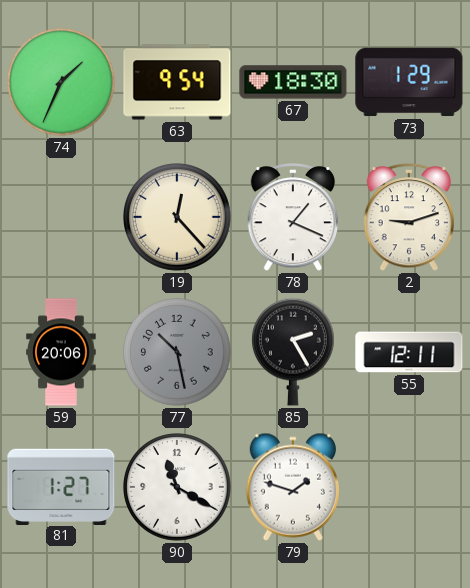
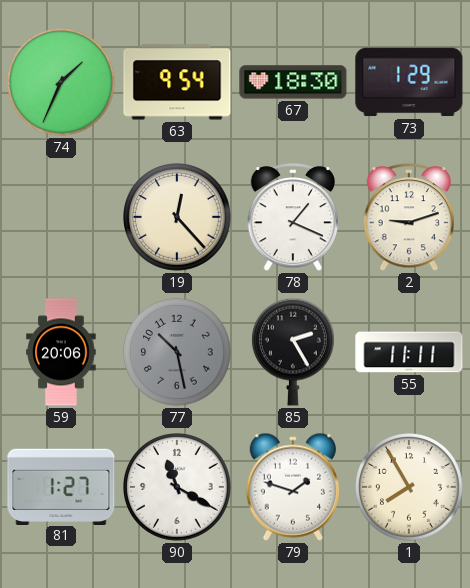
55: 12:11 -> 11:11
1: none -> 7:55
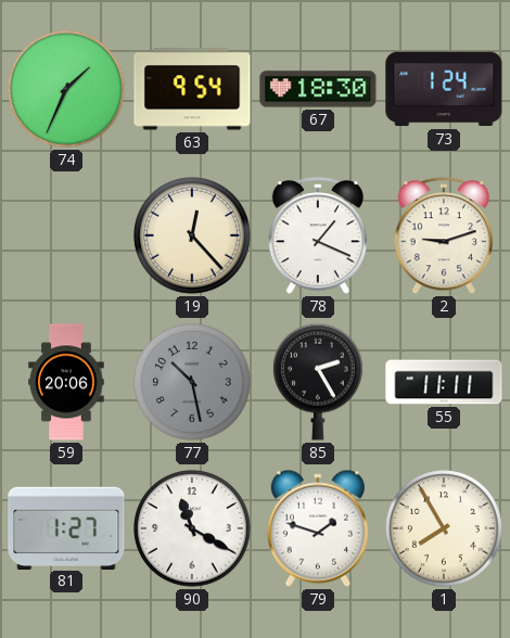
73: 1:29 -> 1:24
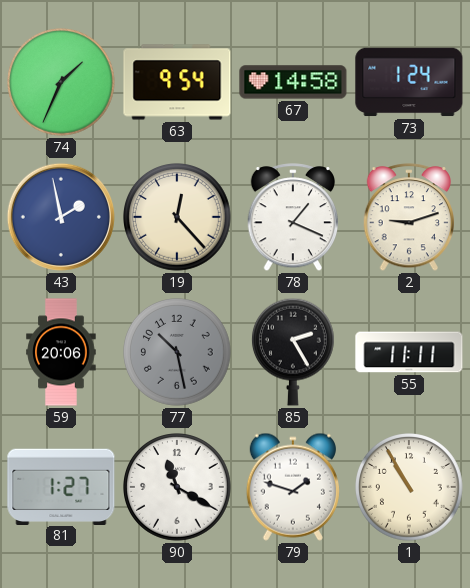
67: 18:30 -> 14:58
43: none -> 1:58
1: 7:55 -> 10:55
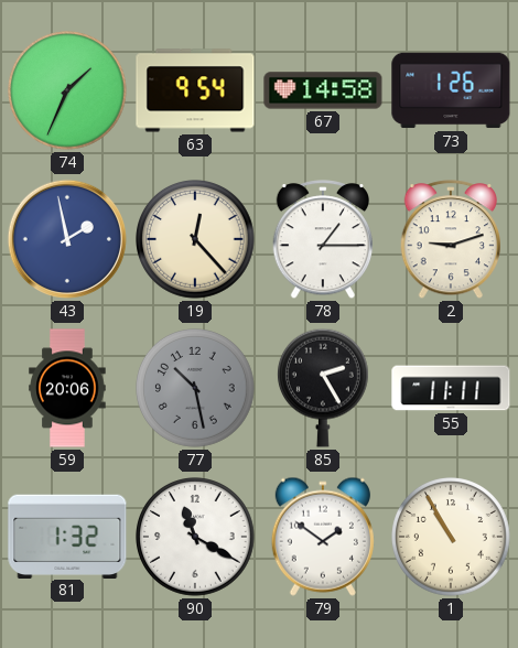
73: 1:24 -> 1:26
78: 1:19 -> 1:15
81: 1:27 -> 1:32
79: 1:48 -> 1:51
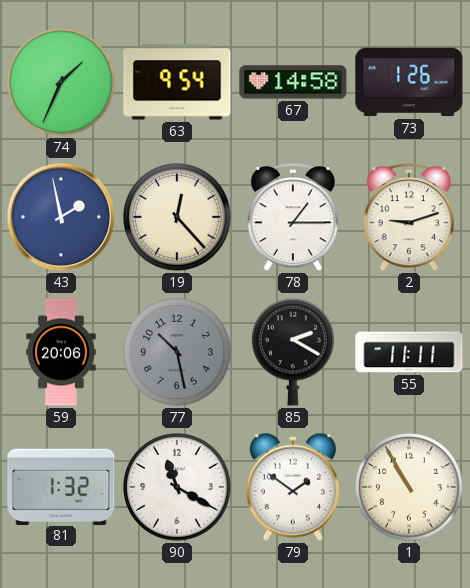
85: 2:25 -> 2:20
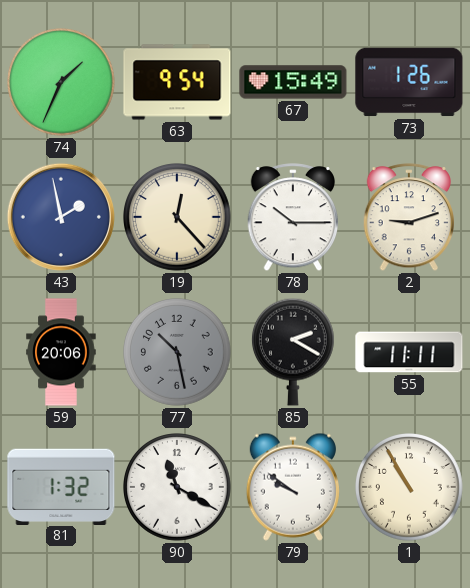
67: 14:58 -> 15:49
78: 1:15 -> 10:15
79: 1:51 -> 9:51
